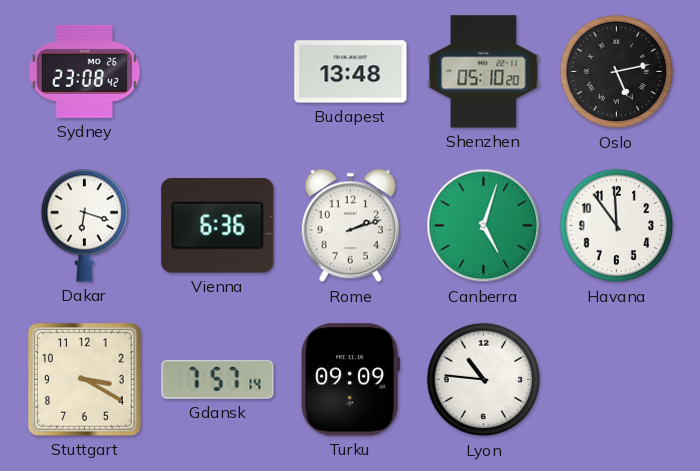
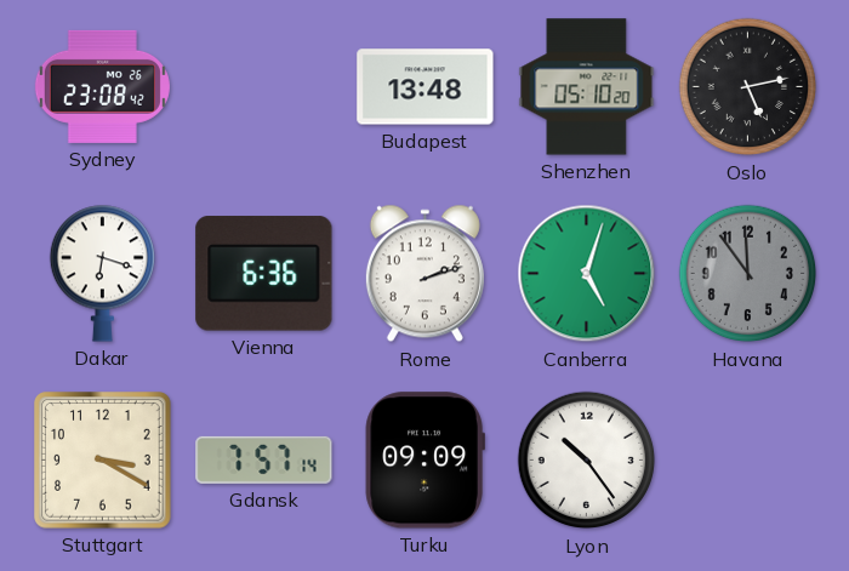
Havana dial: white -> grey
Lyon: 10:46 -> 10:24
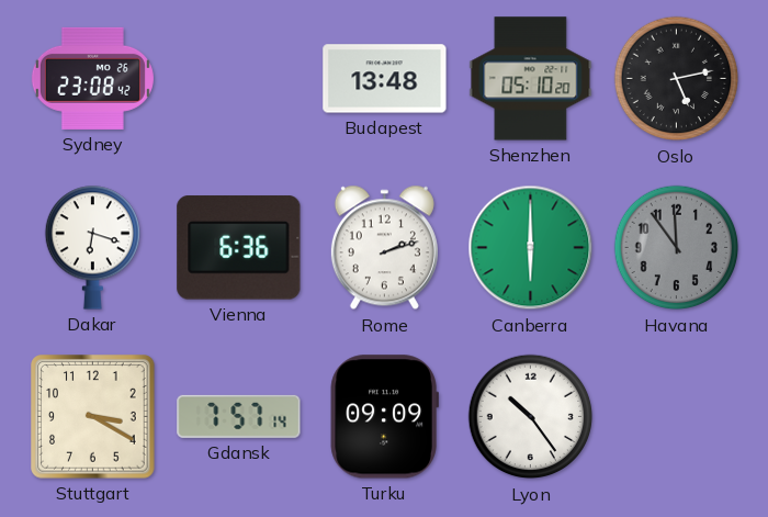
Canberra: 5:03 -> 6:00
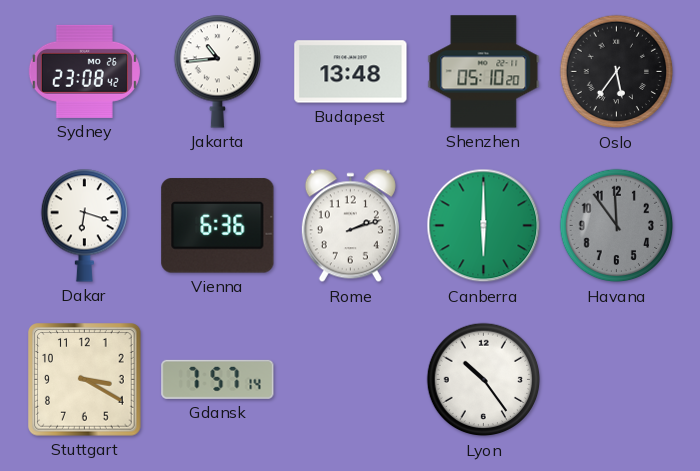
Jakarta: none -> 10:44
Oslo: 5:13 -> 5:36
Turku: 09:09 -> none
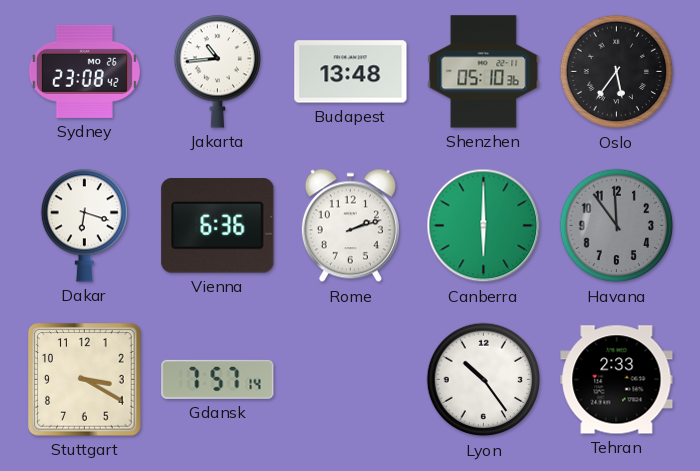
Shenzhen: 05:10:20 -> 05:10:36
Tehran: none -> 2:33
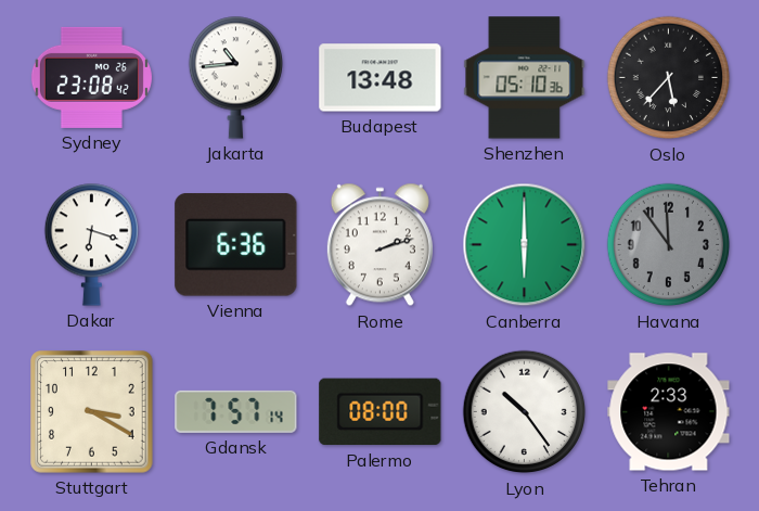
Oslo: 5:36 -> 5:37
Palermo: none -> 08:00
